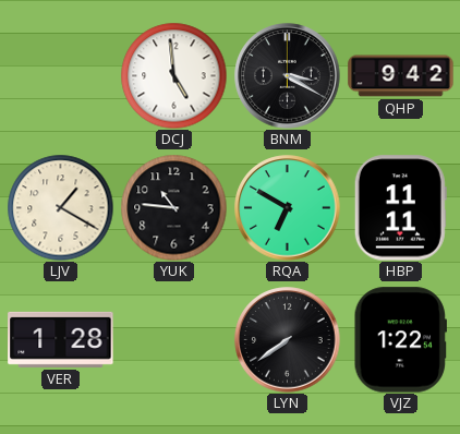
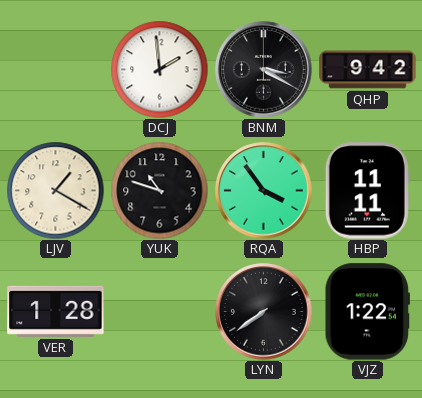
DCJ: 4:59 -> 1:59
YUK: 10:46 -> 10:48
RQA: 6:50 -> 3:54
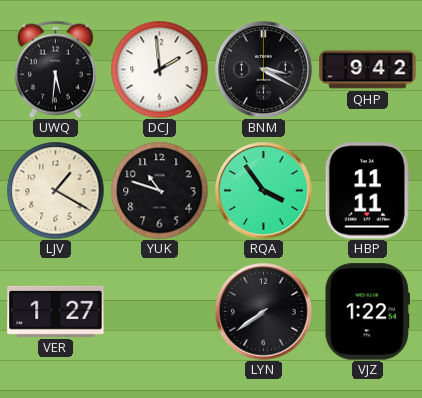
UWQ: none -> 5:31
VER: 1:28 -> 1:27
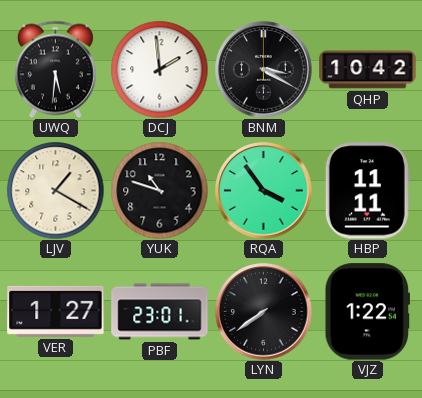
QHP: 9:42 -> 10:42
PBF: none -> 23:01
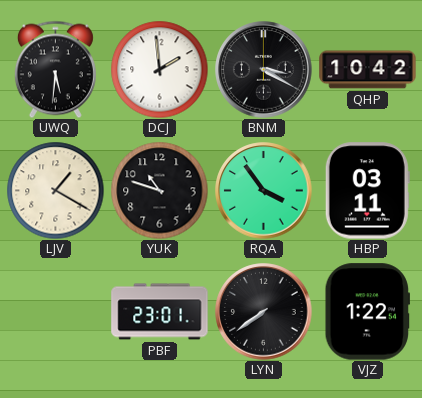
HBP: 11:11 -> 03:11
VER: 1:27 -> none
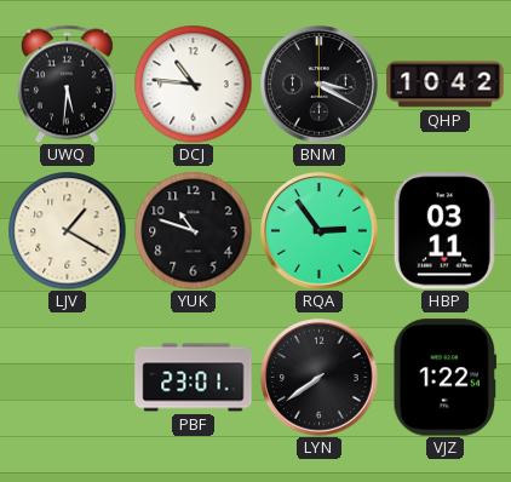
DCJ: 1:59 -> 10:46
RQA: 3:54 -> 2:54
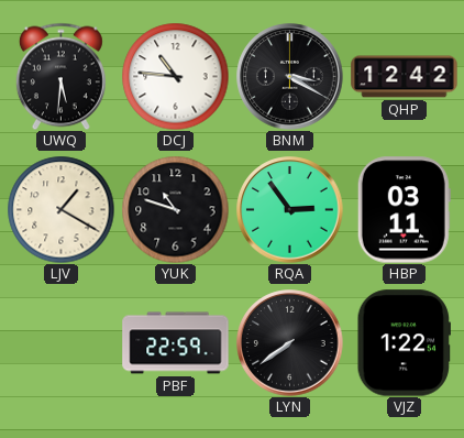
QHP: 10:42 -> 12:42
PBF: 23:01 -> 22:59
